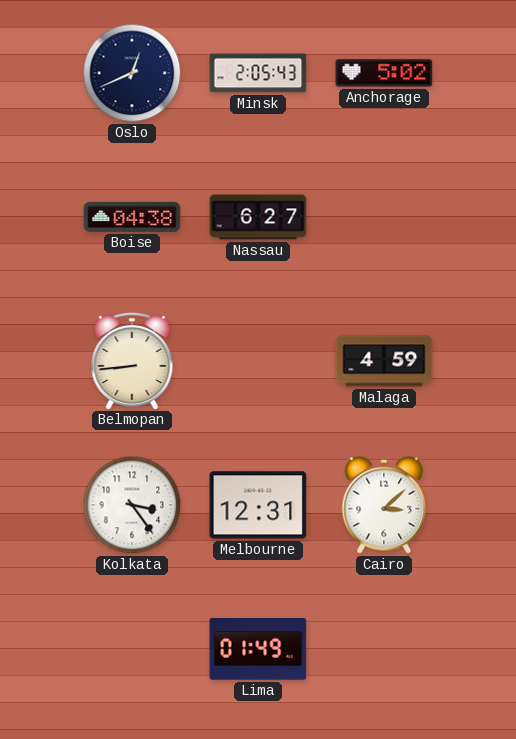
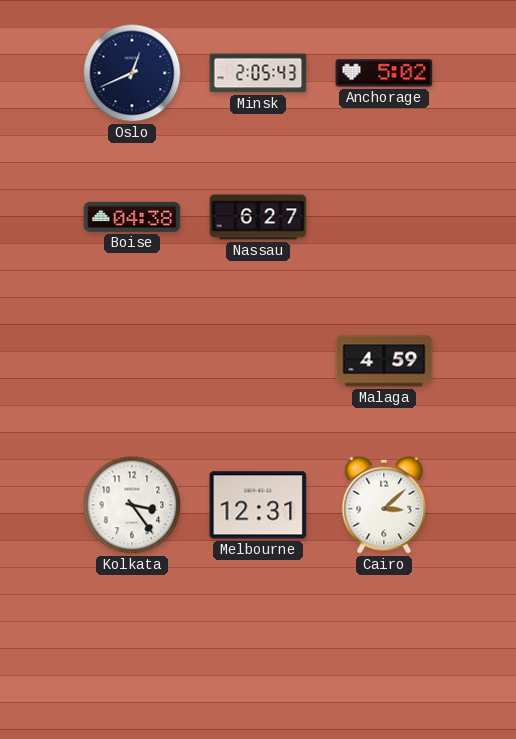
Belmopan: 8:44 -> none
Lima: 01:49 -> none
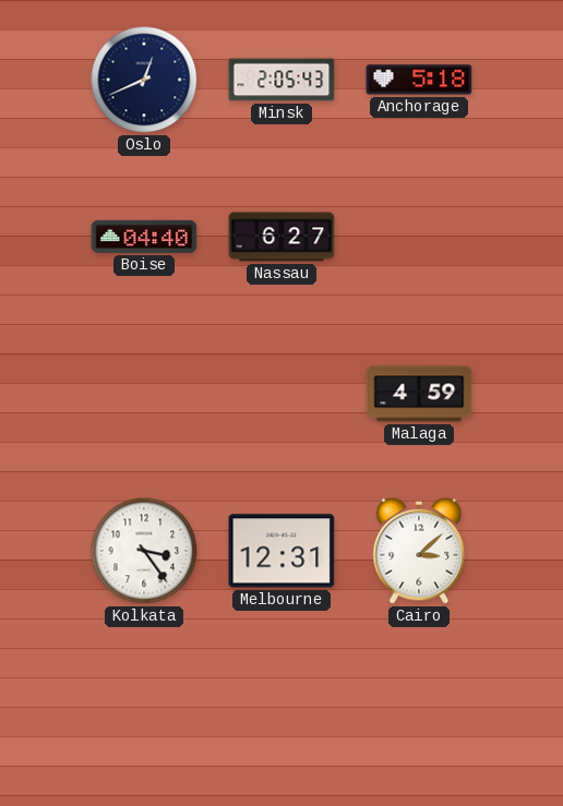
Anchorage: 5:02 -> 5:18
Boise: 04:38 -> 04:40
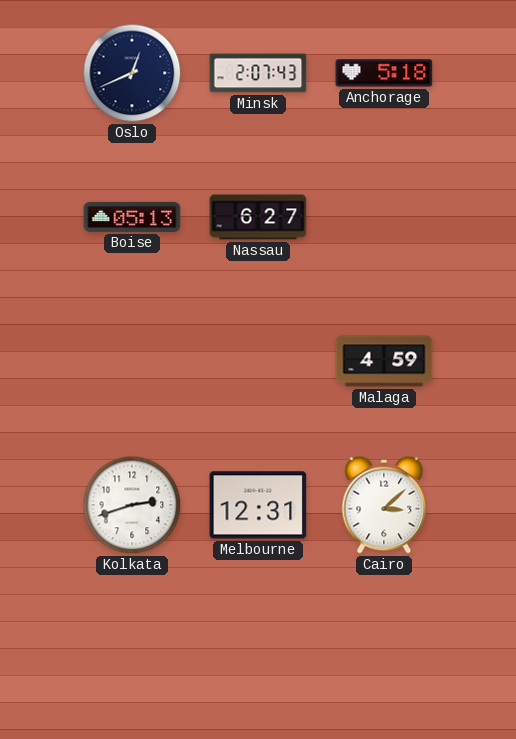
Minsk: 2:05 -> 2:07
Boise: 04:40 -> 05:13
Kolkata: 3:24 -> 2:42
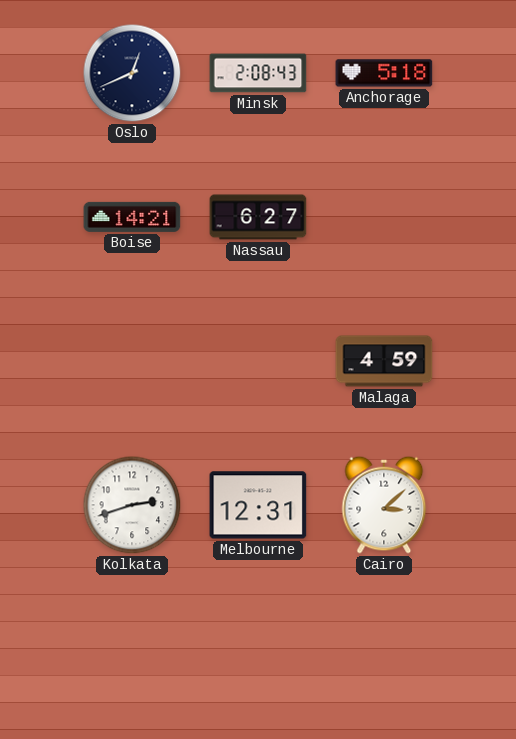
Minsk: 2:07 -> 2:08
Boise: 05:13 -> 14:21
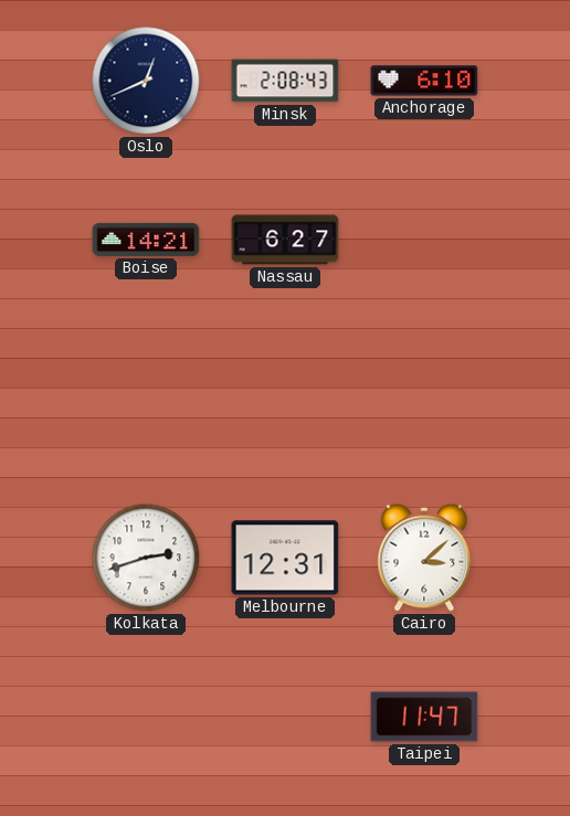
Anchorage: 5:18 -> 6:10
Malaga: 4:59 -> none
Taipei: none -> 11:47
